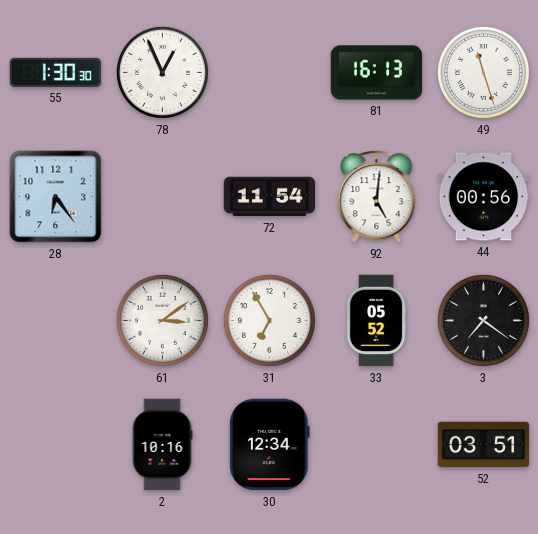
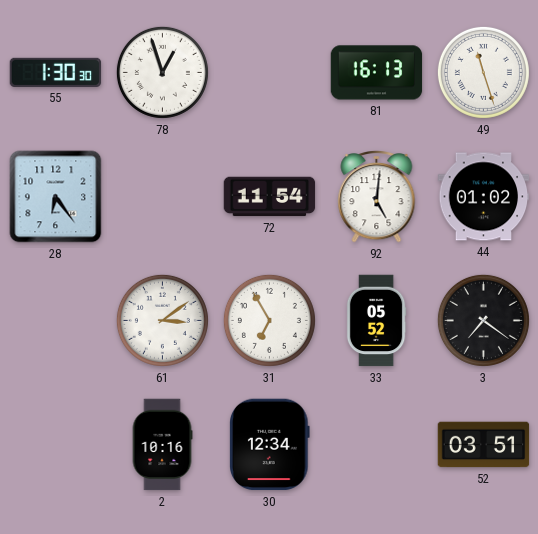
78: 12:56 -> 12:57
44: 00:56 -> 01:02
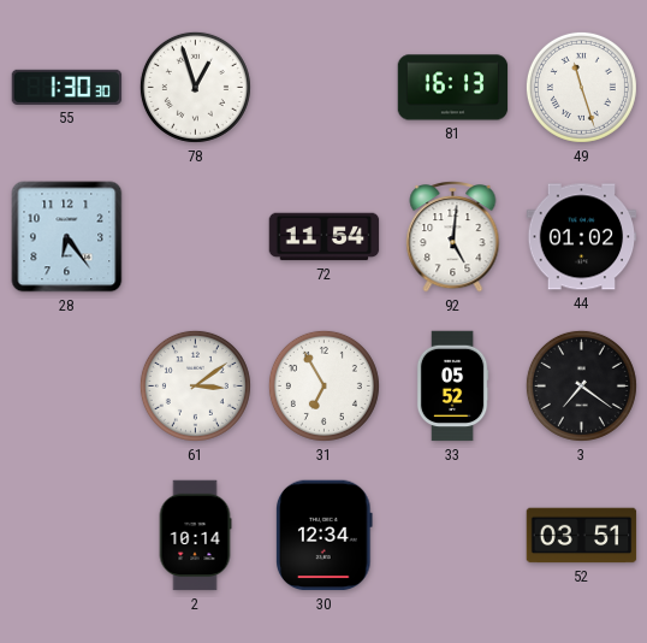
2: 10:16 -> 10:14
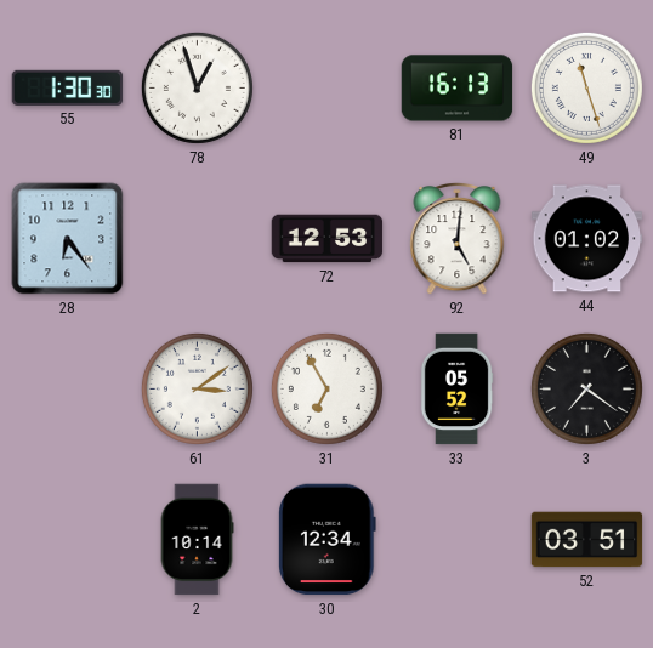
72: 11:54 -> 12:53
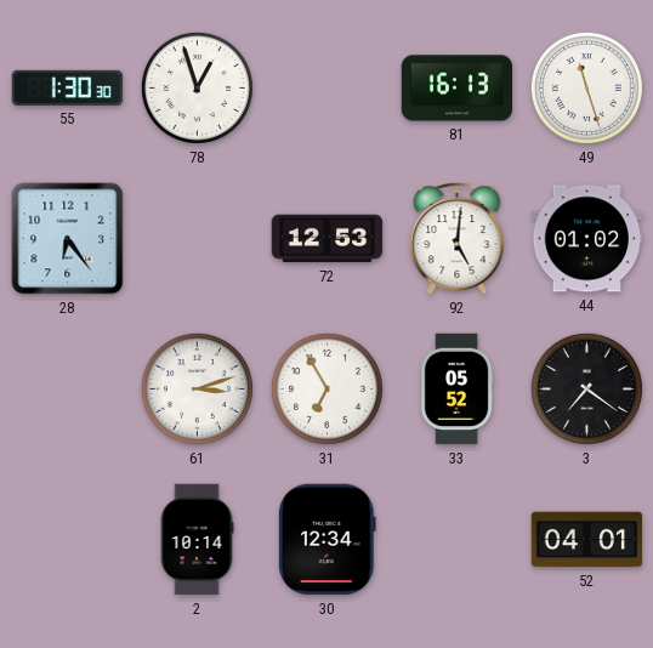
61: 3:09 -> 3:12
52: 03:51 -> 04:01
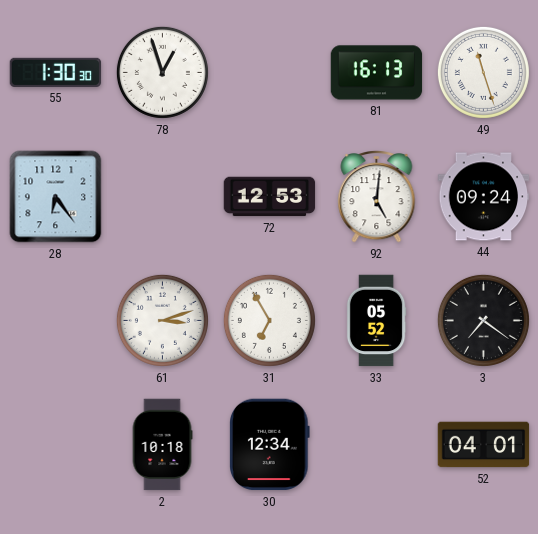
44: 01:02 -> 09:24
2: 10:14 -> 10:18
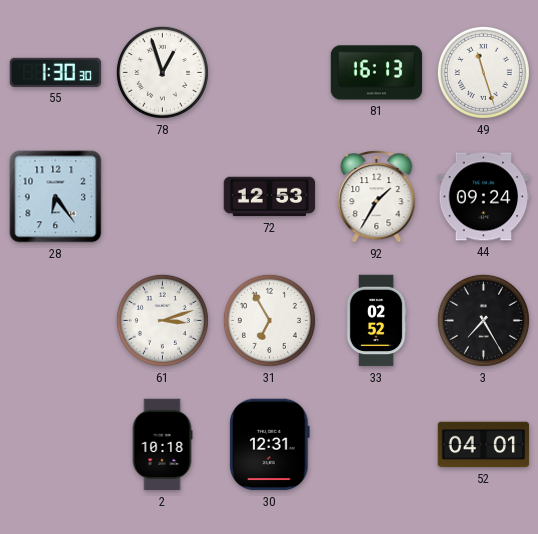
92: 5:01 -> 1:35
33: 05:52 -> 02:52
3: 7:21 -> 7:25
30: 12:34 -> 12:31
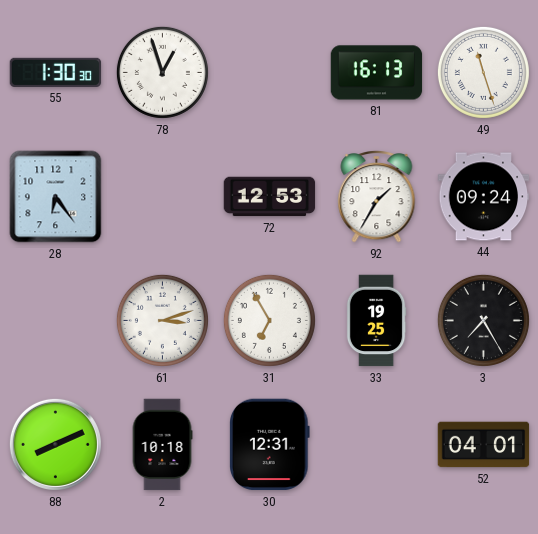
33: 02:52 -> 19:25
88: none -> 8:11
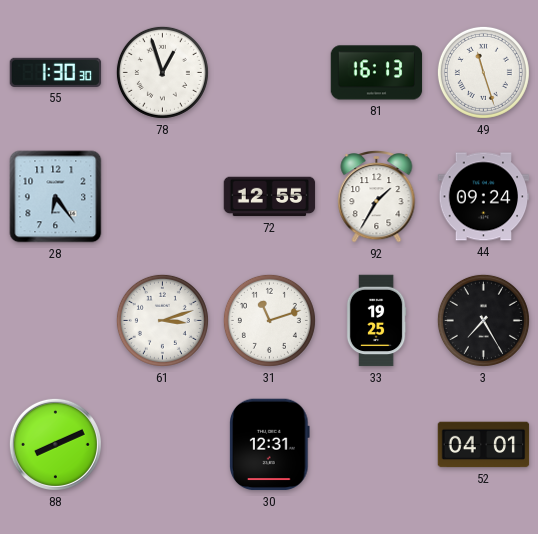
72: 12:53 -> 12:55
31: 6:55 -> 11:12
2: 10:18 -> none
